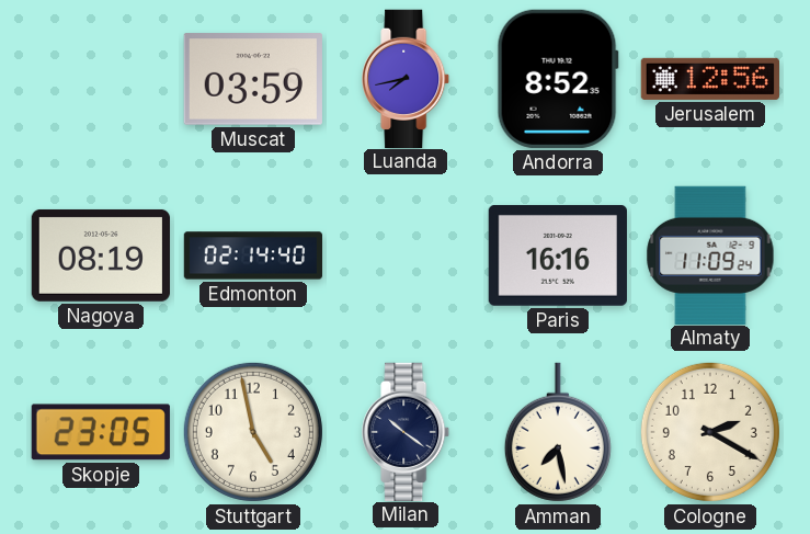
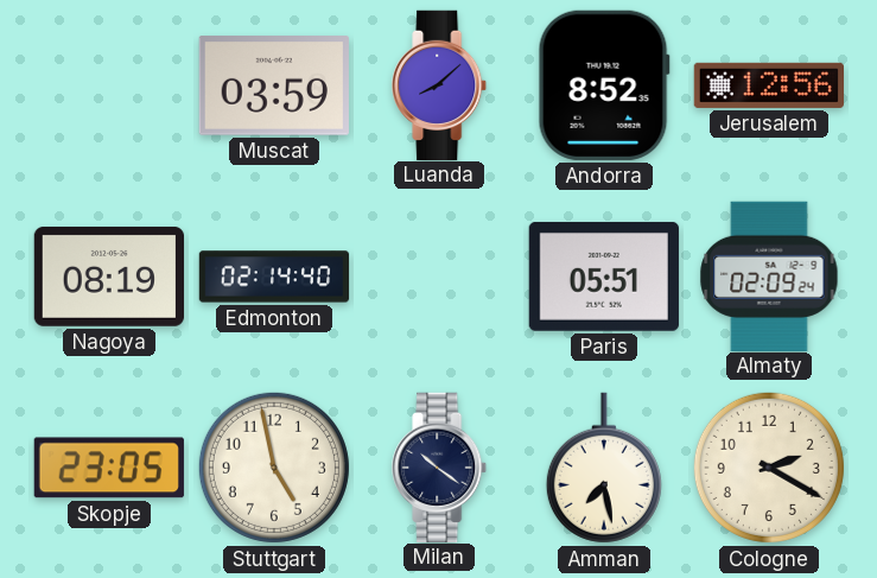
Luanda: 7:43 -> 8:08
Paris: 16:16 -> 05:51
Almaty: 11:09 -> 02:09
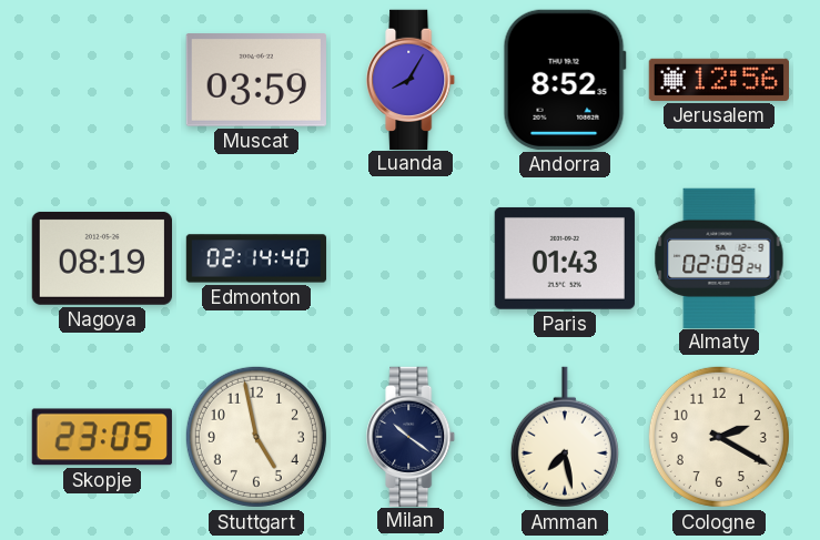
Luanda: 8:08 -> 8:05
Paris: 05:51 -> 01:43
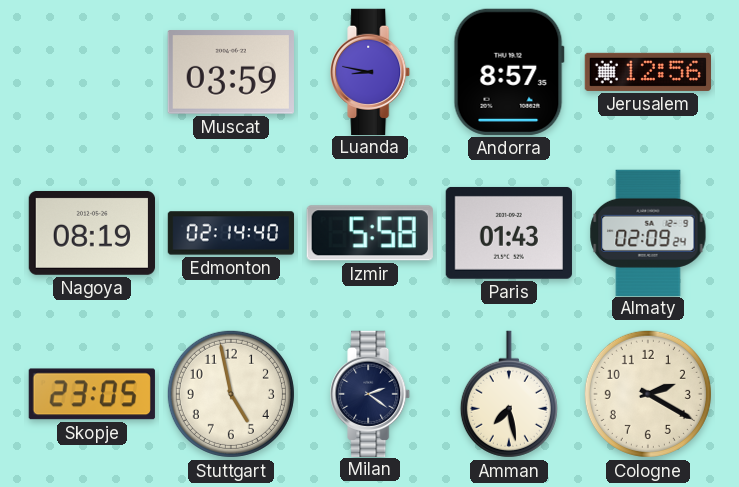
Luanda: 8:05 -> 8:47
Andorra: 8:52 -> 8:57
Izmir: none -> 5:58
Milan: 10:21 -> 2:21
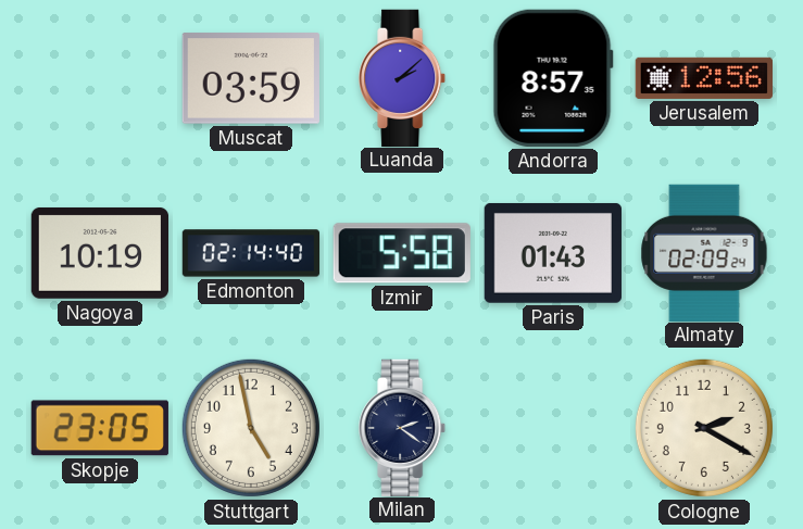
Luanda: 8:47 -> 2:08
Nagoya: 08:19 -> 10:19
Amman: 7:28 -> none
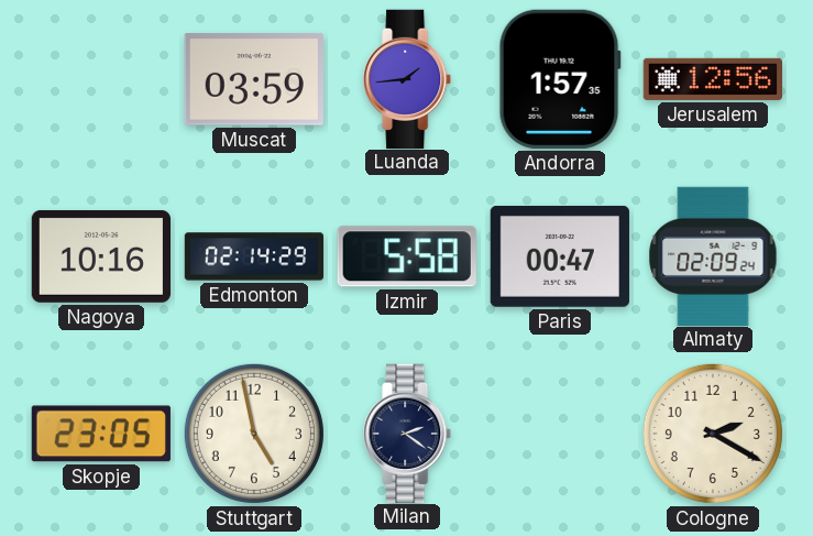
Luanda: 2:08 -> 1:44
Andorra: 8:57 -> 1:57
Nagoya: 10:19 -> 10:16
Edmonton: 02:14:40 -> 02:14:29
Paris: 01:43 -> 00:47
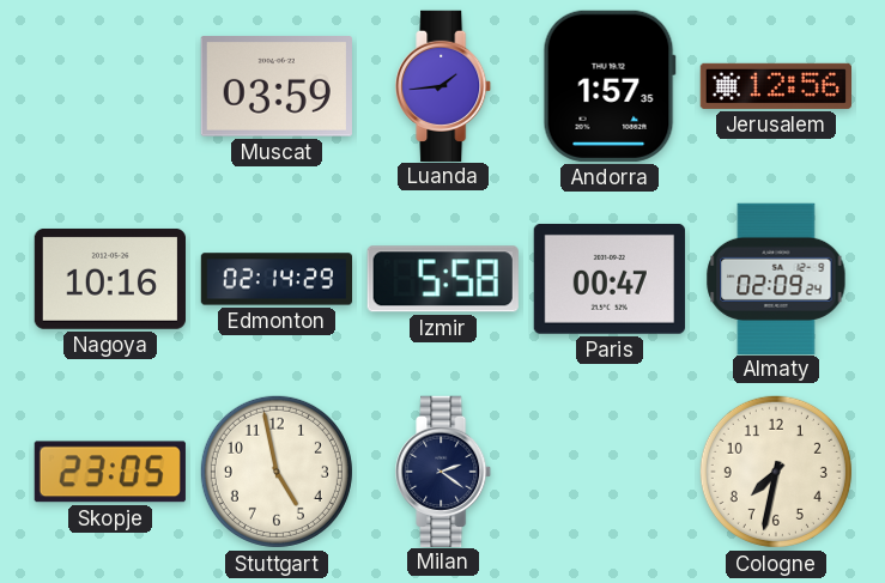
Cologne: 2:20 -> 7:32
